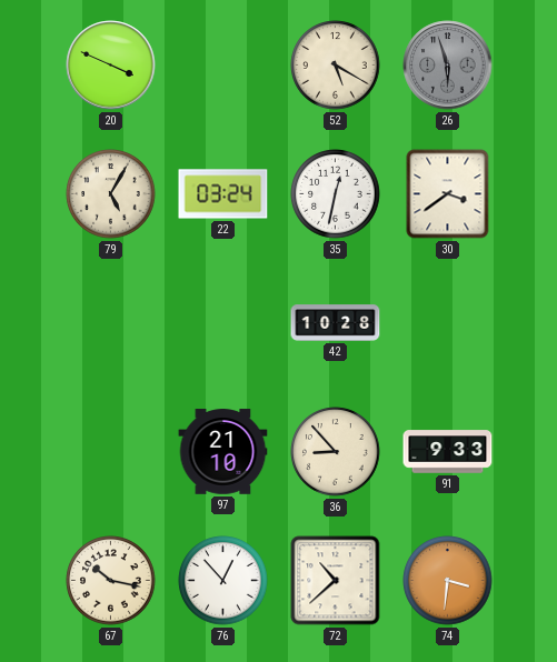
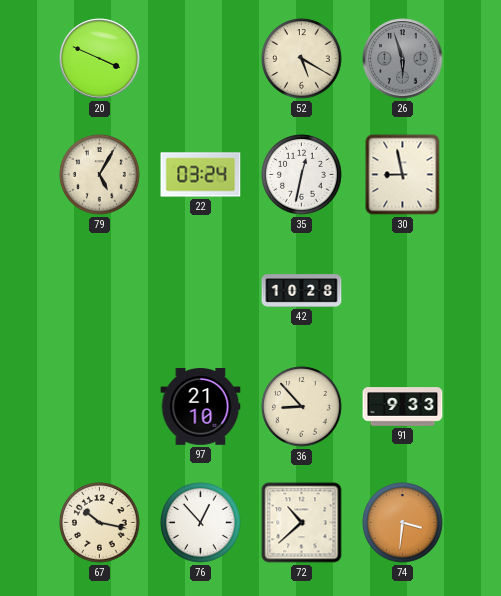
30: 3:39 -> 8:58
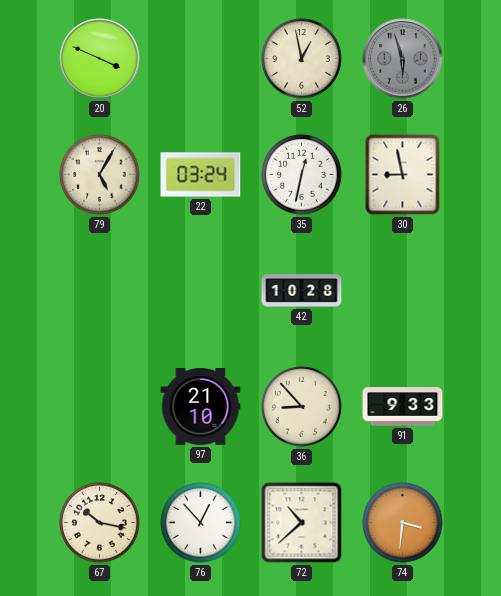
52: 5:20 -> 12:58
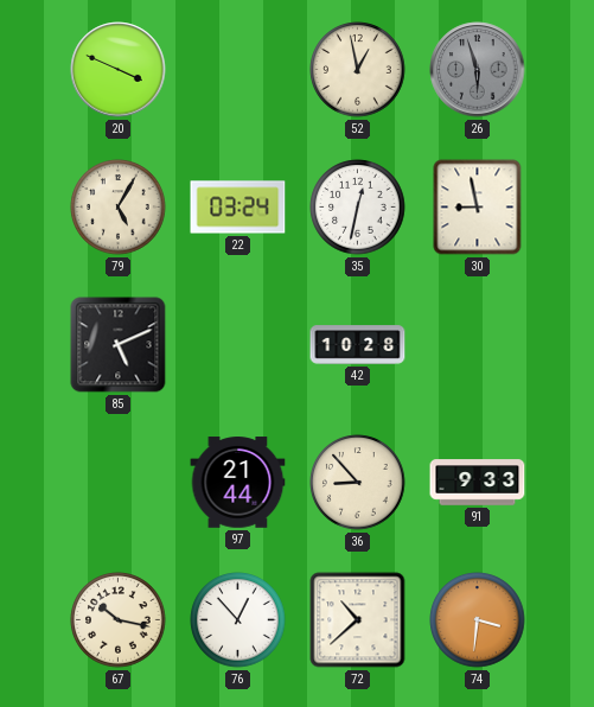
85: none -> 5:11
97: 21:10 -> 21:44
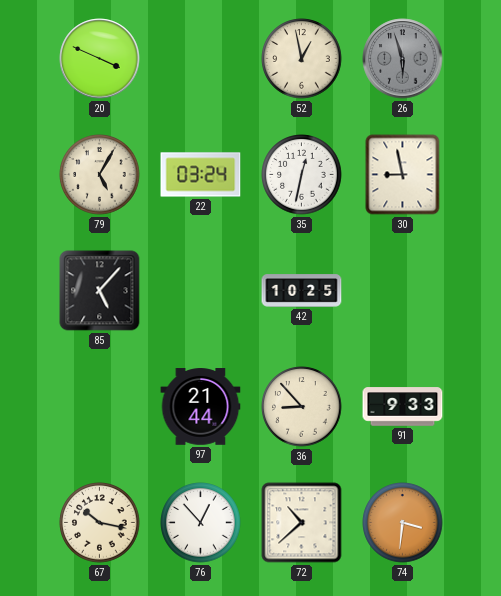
85: 5:11 -> 5:07
42: 10:28 -> 10:25
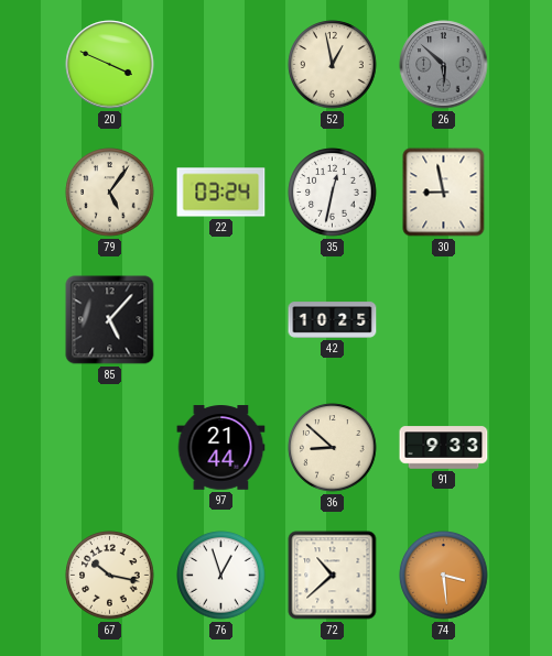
26: 5:57 -> 5:52
79: 5:05 -> 5:06
36: 8:53 -> 8:52
76: 12:53 -> 12:57
74: 3:31 -> 3:29
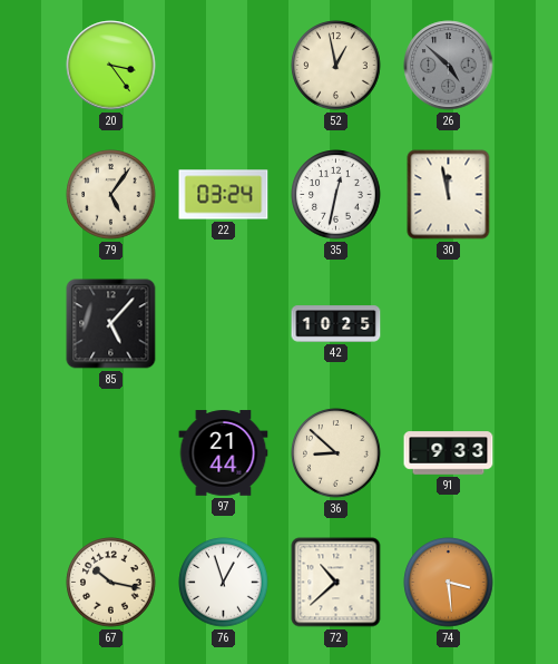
20: 3:49 -> 3:24
26: 5:52 -> 4:52
30: 8:58 -> 11:58
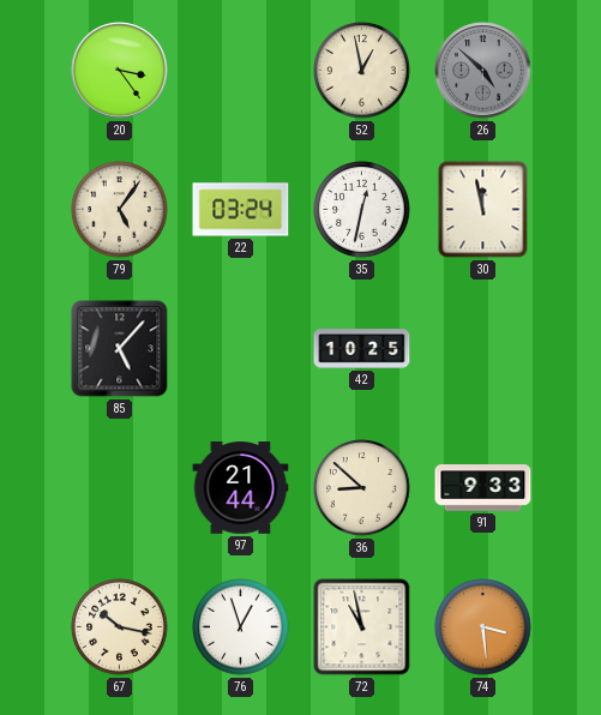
72: 10:38 -> 10:58
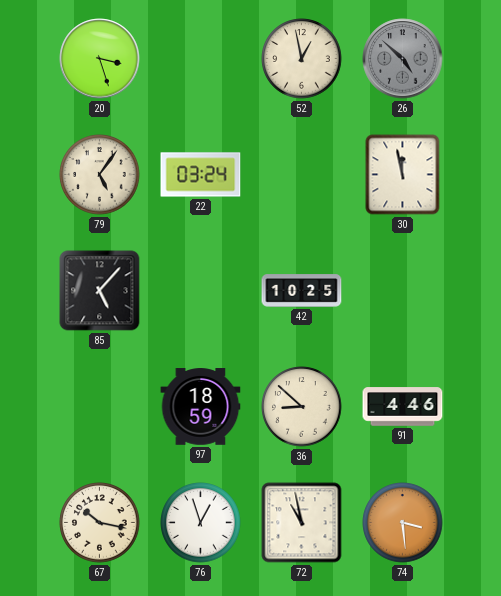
20: 3:24 -> 3:27
35: 12:32 -> none
97: 21:44 -> 18:59
91: 9:33 -> 4:46
